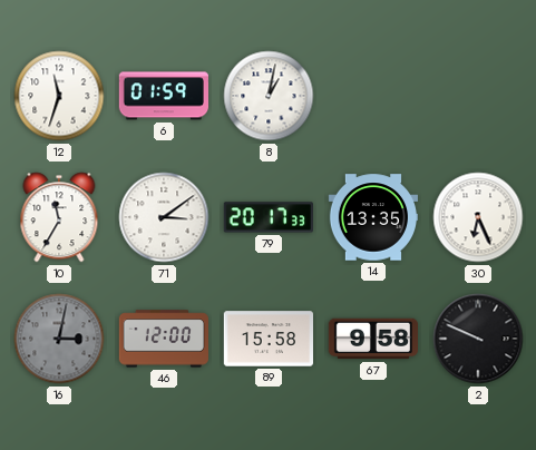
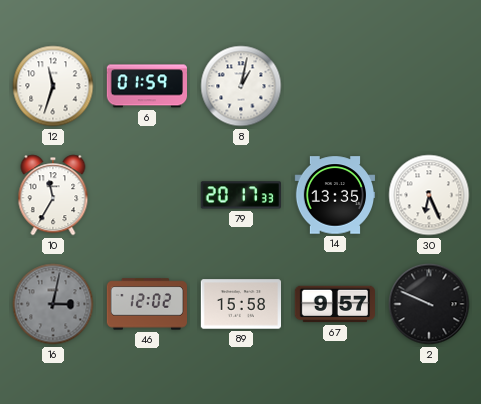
71: 3:09 -> none
46: 12:00 -> 12:02
67: 9:58 -> 9:57
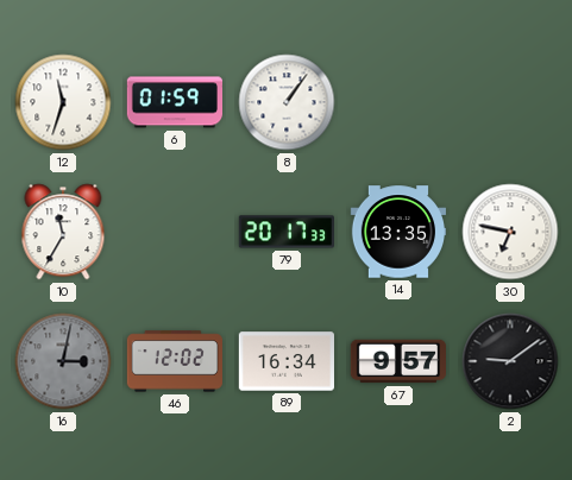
8: 1:02 -> 1:06
30: 6:26 -> 6:47
89: 15:58 -> 16:34
2: 9:49 -> 9:09
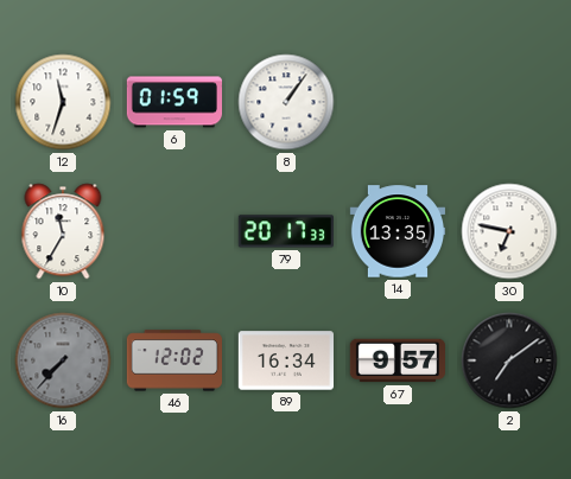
16: 3:02 -> 7:37
2: 9:09 -> 7:09
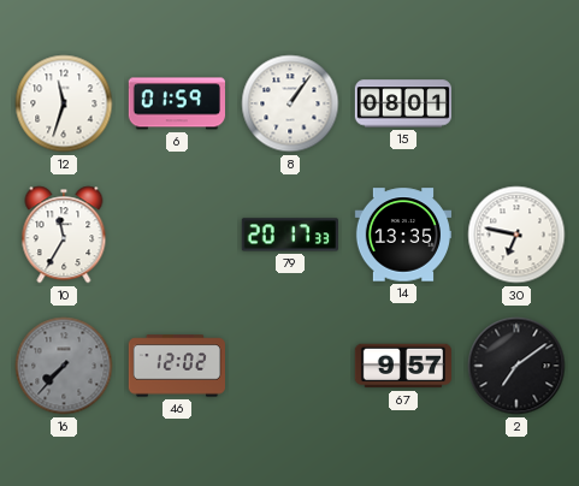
15: none -> 08:01
89: 16:34 -> none
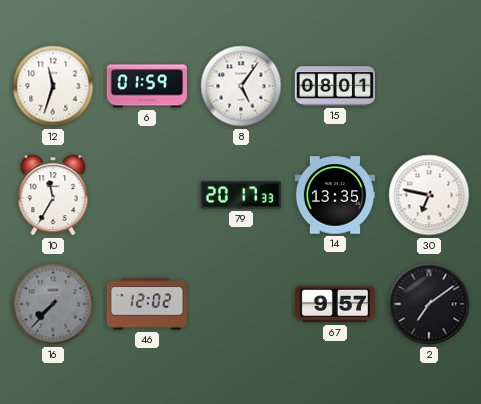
8: 1:06 -> 5:06
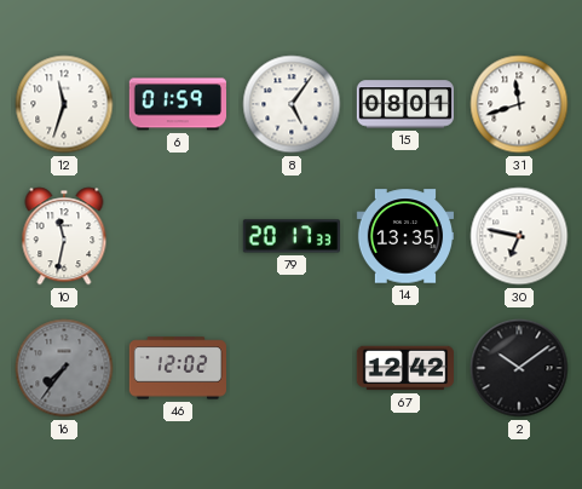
31: none -> 11:42
10: 11:35 -> 11:32
16: 7:37 -> 7:36
67: 9:57 -> 12:42
2: 7:09 -> 10:09
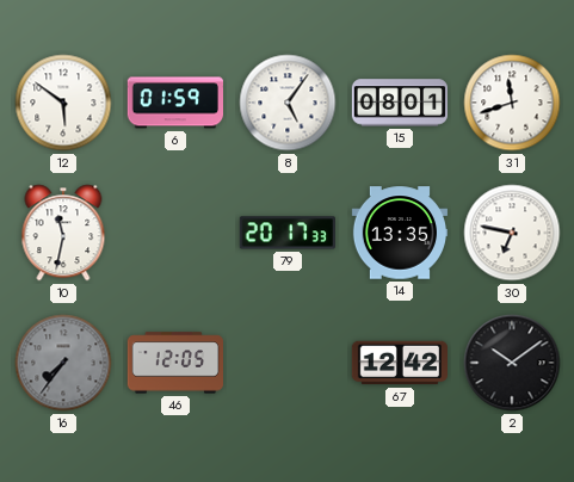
12: 11:33 -> 5:51
46: 12:02 -> 12:05
